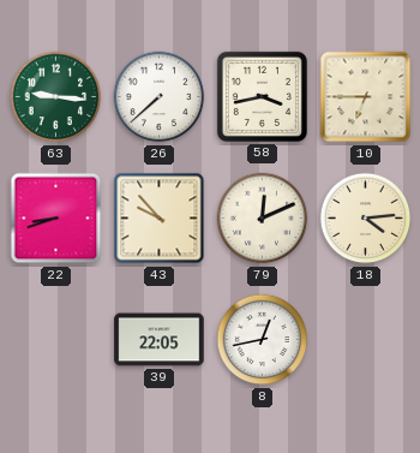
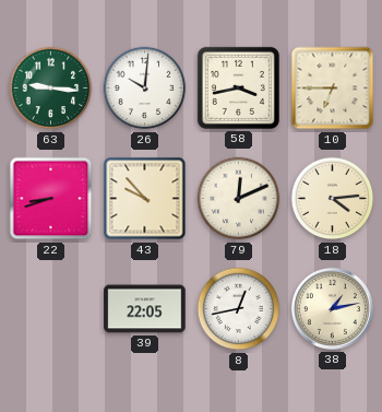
26: 7:38 -> 10:01
38: none -> 1:13
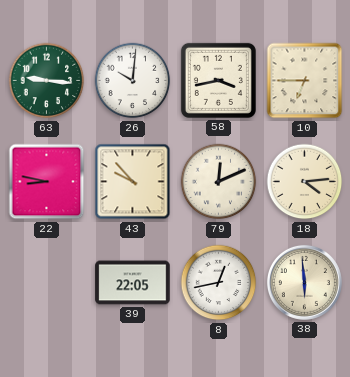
22: 8:42 -> 8:47
38: 1:13 -> 5:59
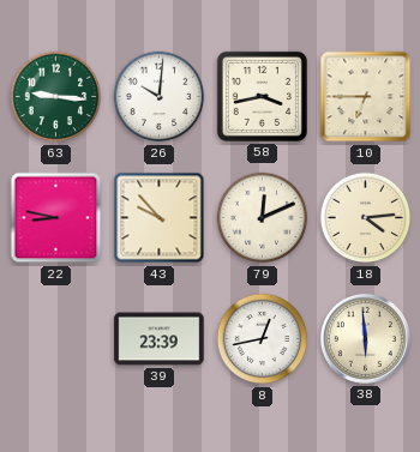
39: 22:05 -> 23:39
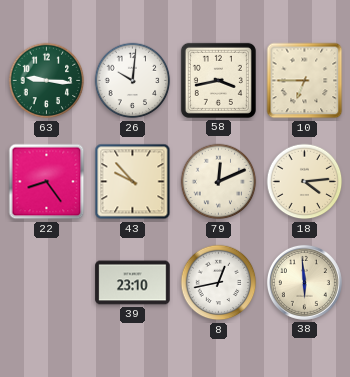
22: 8:47 -> 8:24
39: 23:39 -> 23:10
